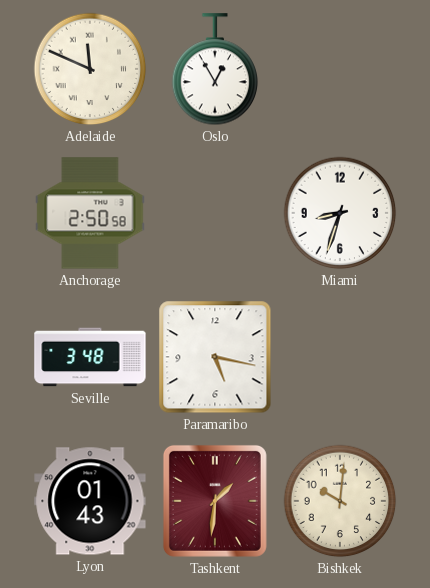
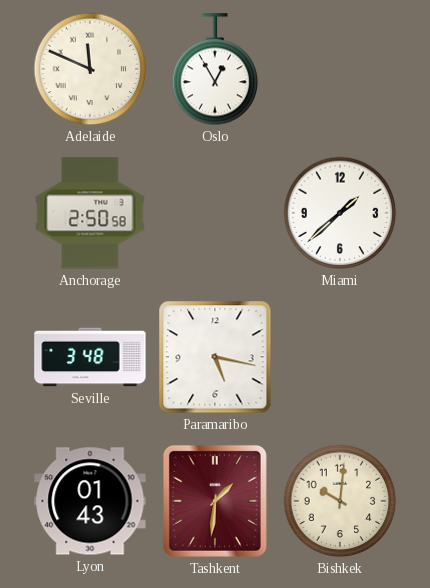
Miami: 8:33 -> 1:38
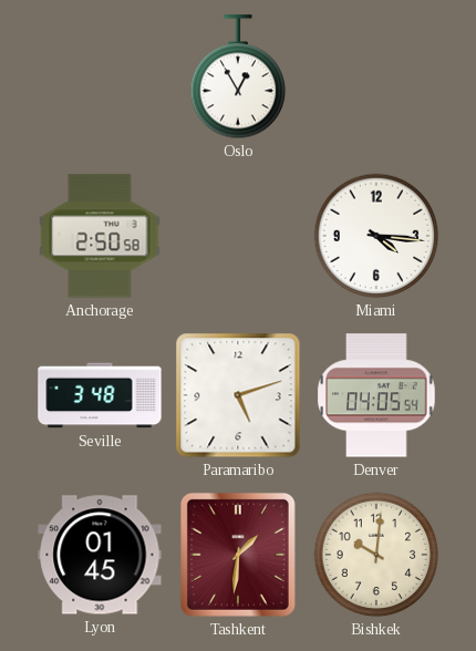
Adelaide: 11:49 -> none
Miami: 1:38 -> 4:16
Paramaribo: 5:17 -> 5:12
Denver: none -> 04:05
Lyon: 01:43 -> 01:45
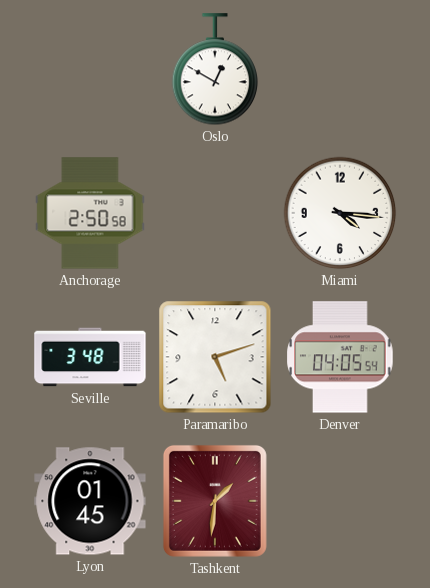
Oslo: 12:55 -> 12:50
Bishkek: 10:01 -> none
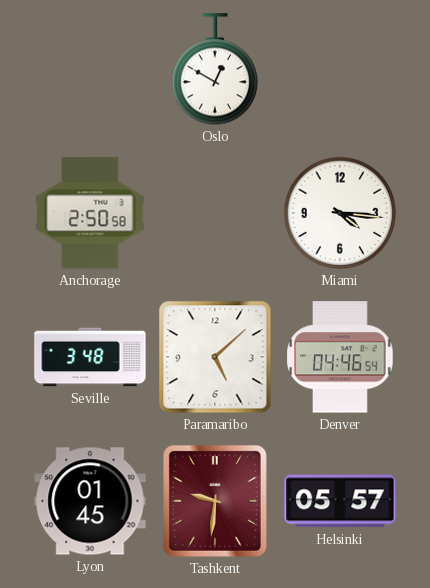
Paramaribo: 5:12 -> 5:08
Denver: 04:05 -> 04:46
Tashkent: 1:31 -> 9:31
Helsinki: none -> 05:57
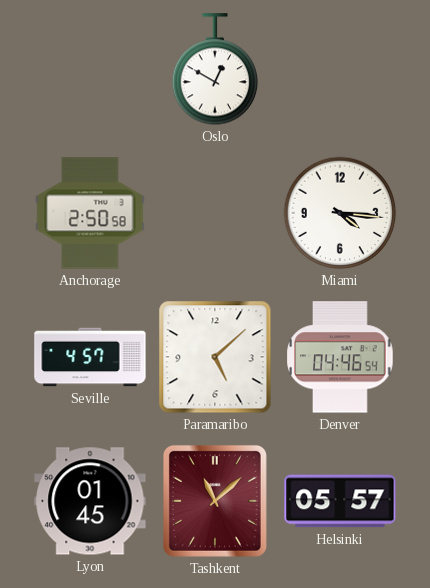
Seville: 3:48 -> 4:57
Tashkent: 9:31 -> 11:08
